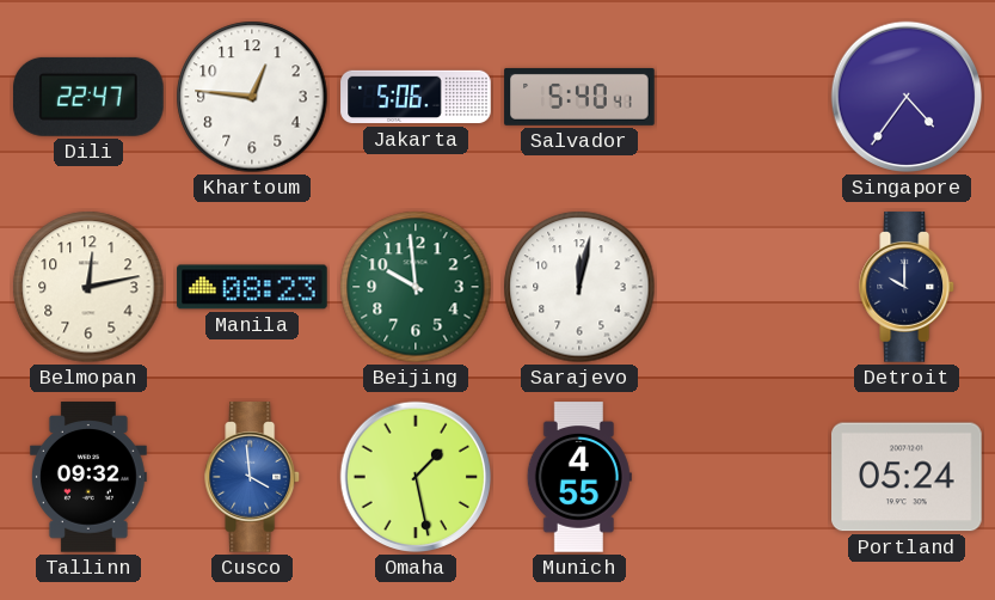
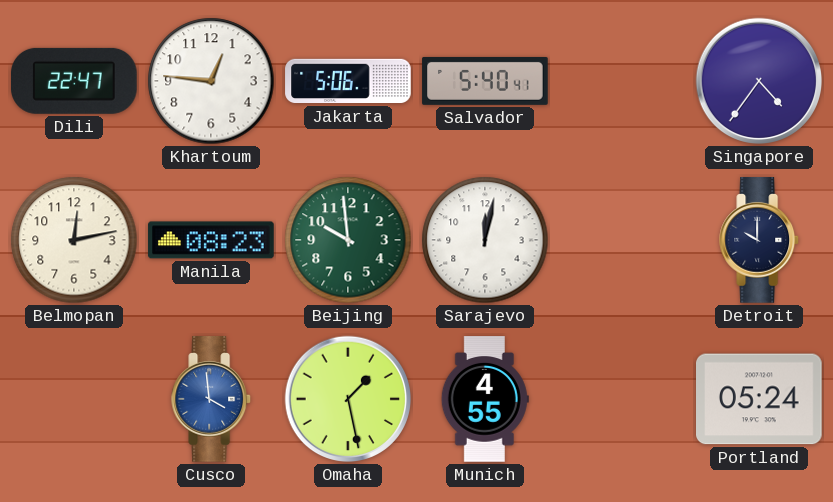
Tallinn: 09:32 -> none
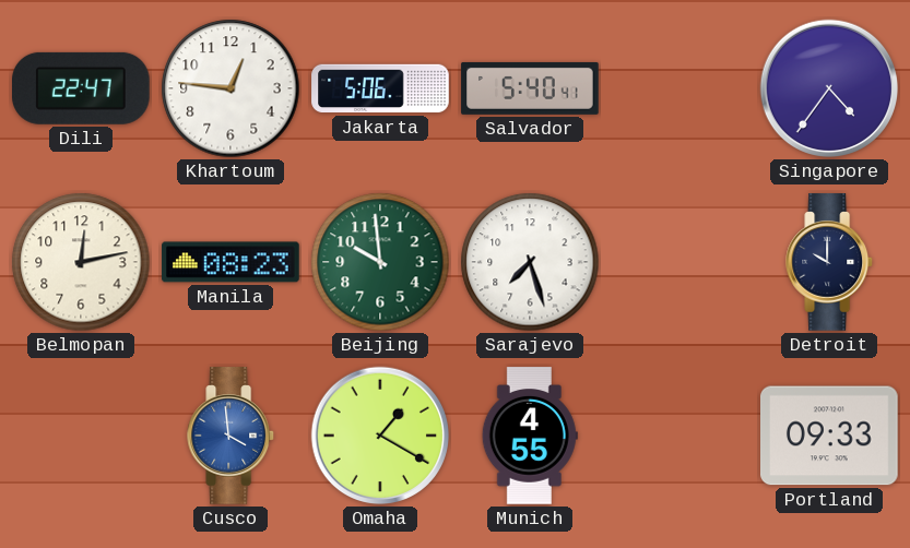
Sarajevo: 12:02 -> 7:27
Omaha: 1:28 -> 1:20
Portland: 05:24 -> 09:33
